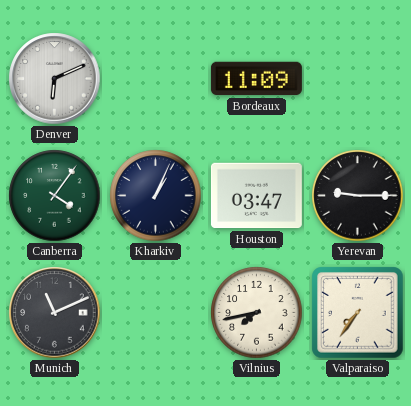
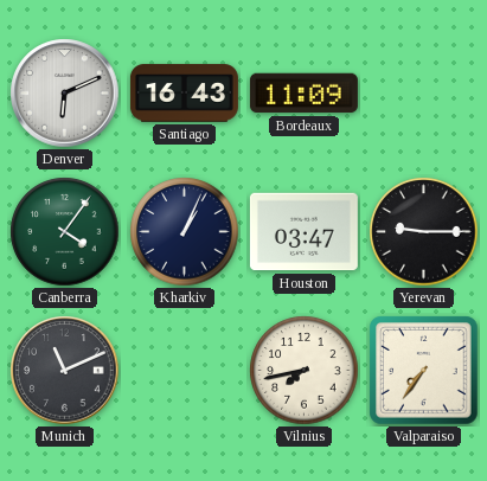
Santiago: none -> 16:43
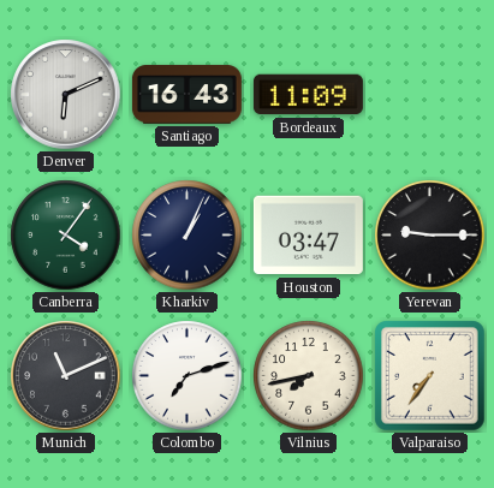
Colombo: none -> 7:12
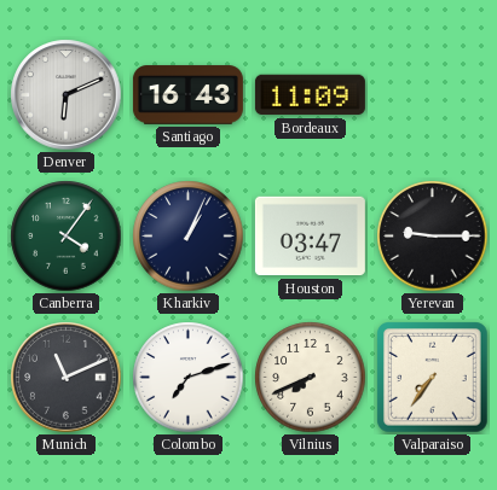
Vilnius: 7:43 -> 7:41
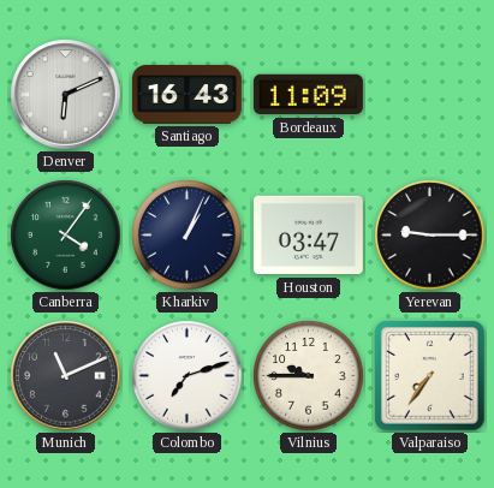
Vilnius: 7:41 -> 9:45
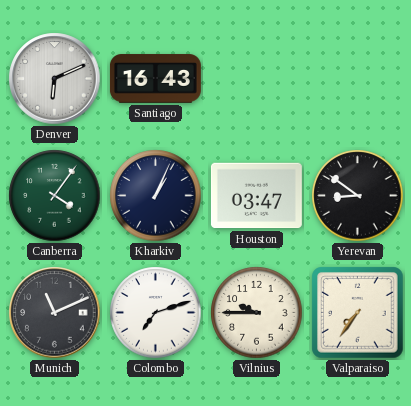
Bordeaux: 11:09 -> none
Yerevan: 9:15 -> 8:51
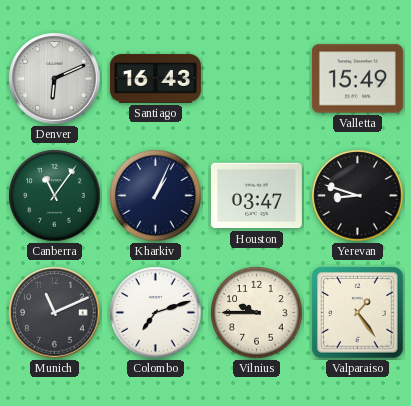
Valletta: none -> 15:49
Canberra: 4:06 -> 11:06
Yerevan: 8:51 -> 8:48
Valparaiso: 7:36 -> 1:24
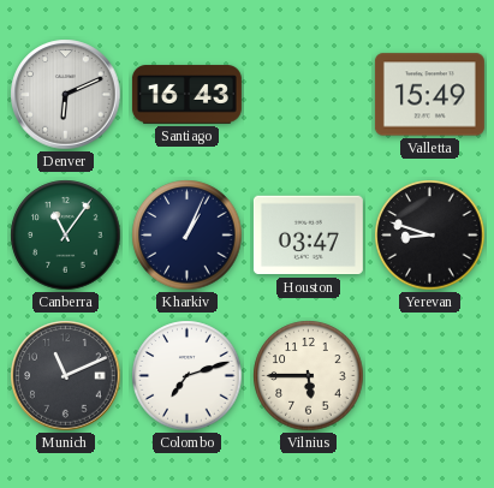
Vilnius: 9:45 -> 5:45
Valparaiso: 1:24 -> none
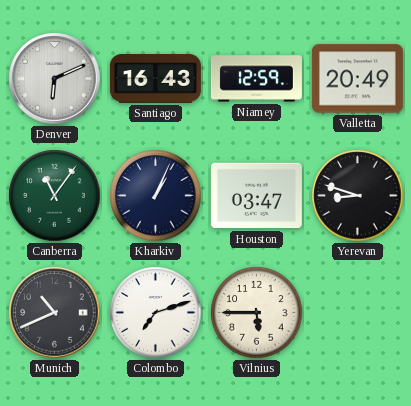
Niamey: none -> 12:59
Valletta: 15:49 -> 20:49
Munich: 11:11 -> 10:41
